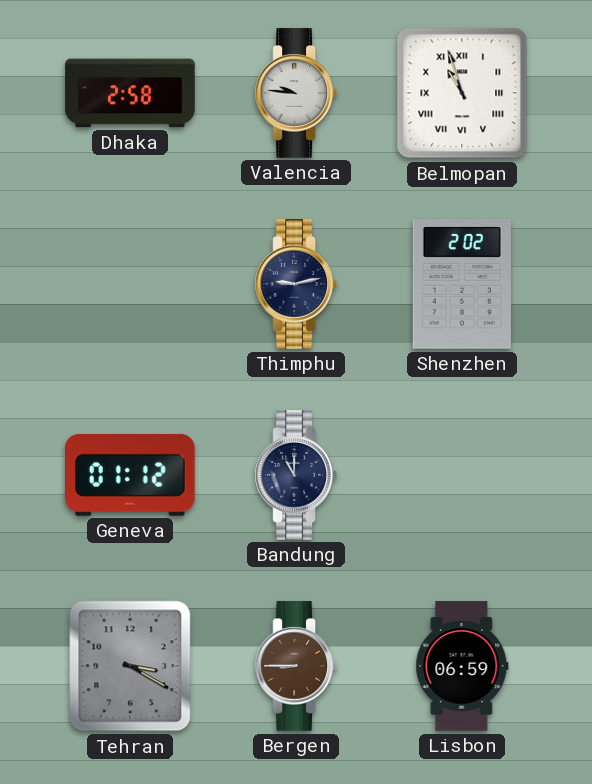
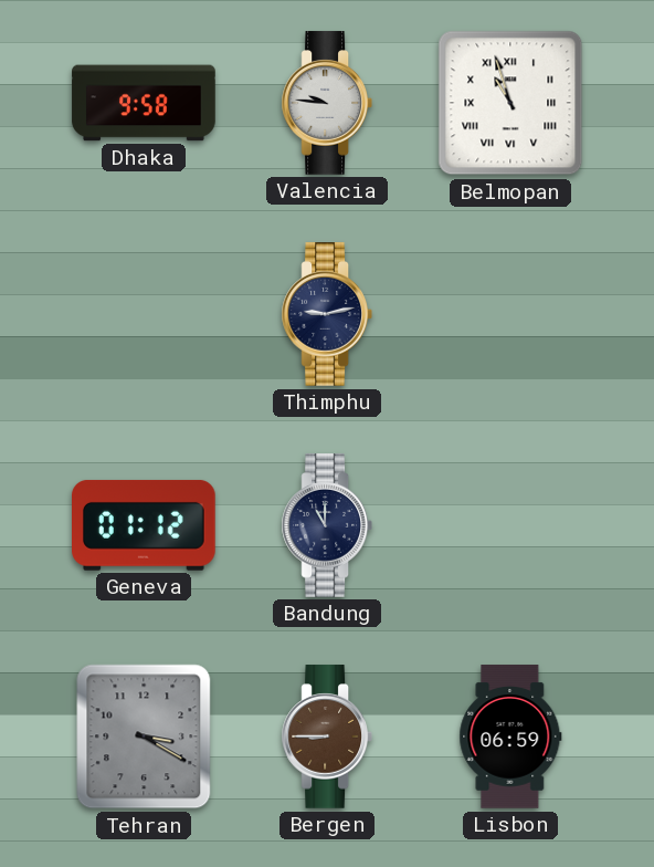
Dhaka: 2:58 -> 9:58
Shenzhen: 2:02 -> none
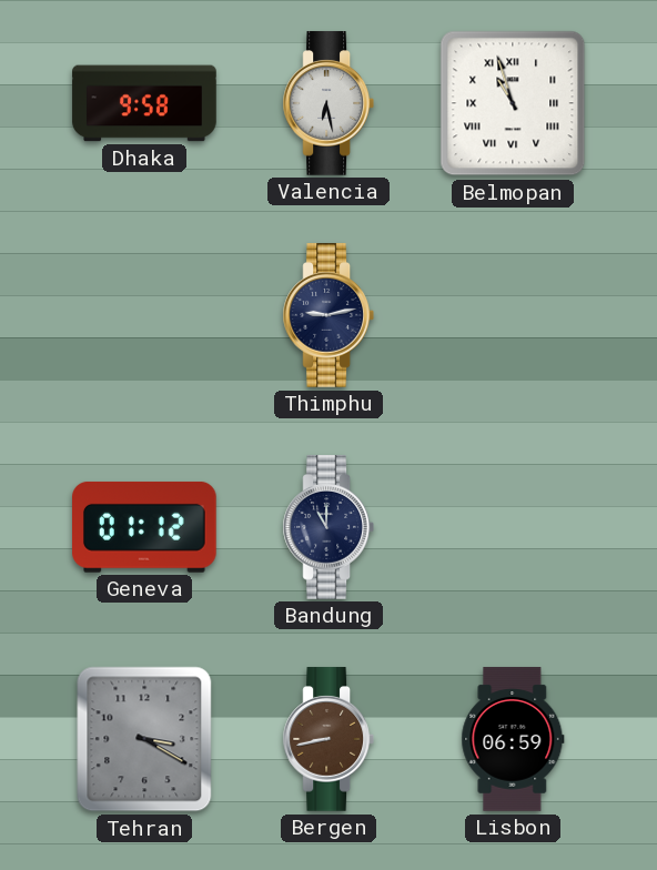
Valencia: 9:46 -> 6:28
Bergen: 8:45 -> 8:43
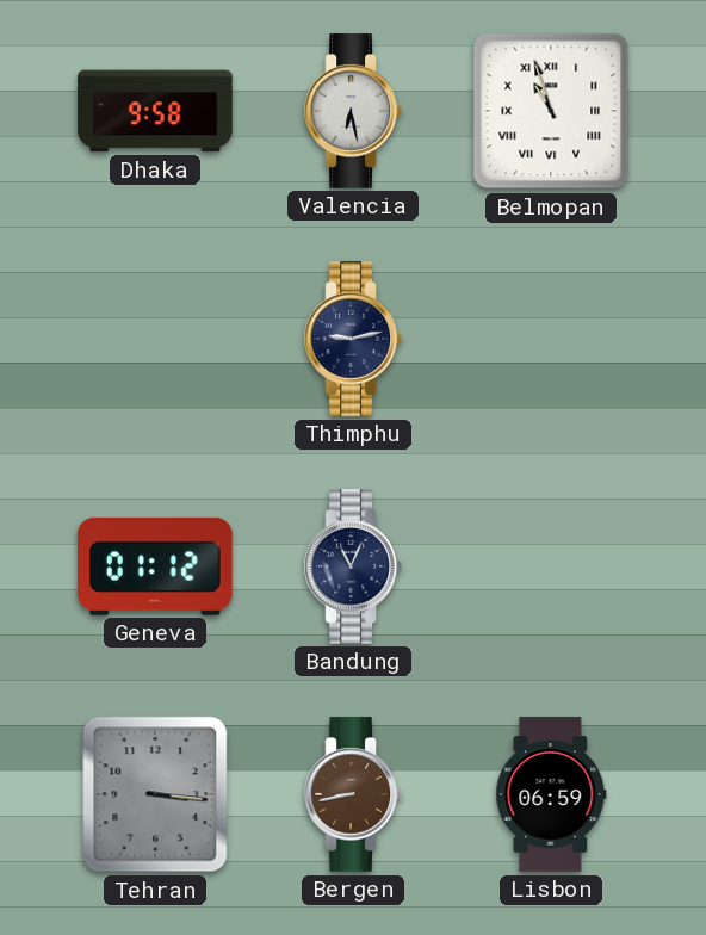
Bandung: 11:00 -> 11:04
Tehran: 3:20 -> 3:16
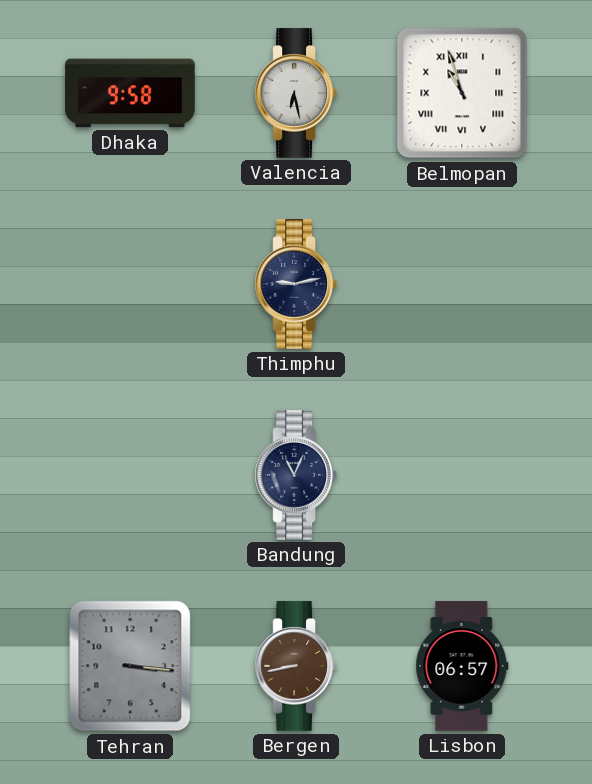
Geneva: 01:12 -> none
Lisbon: 06:59 -> 06:57
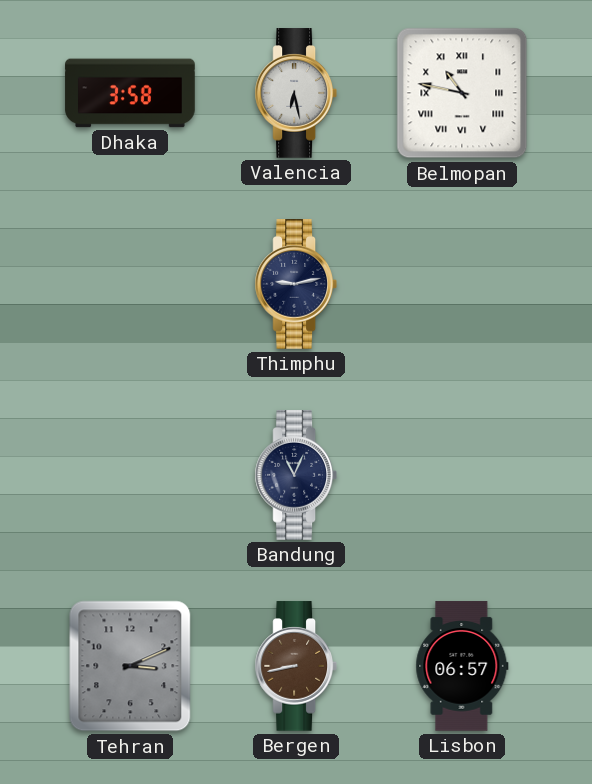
Dhaka: 9:58 -> 3:58
Belmopan: 10:57 -> 10:47
Tehran: 3:16 -> 3:11
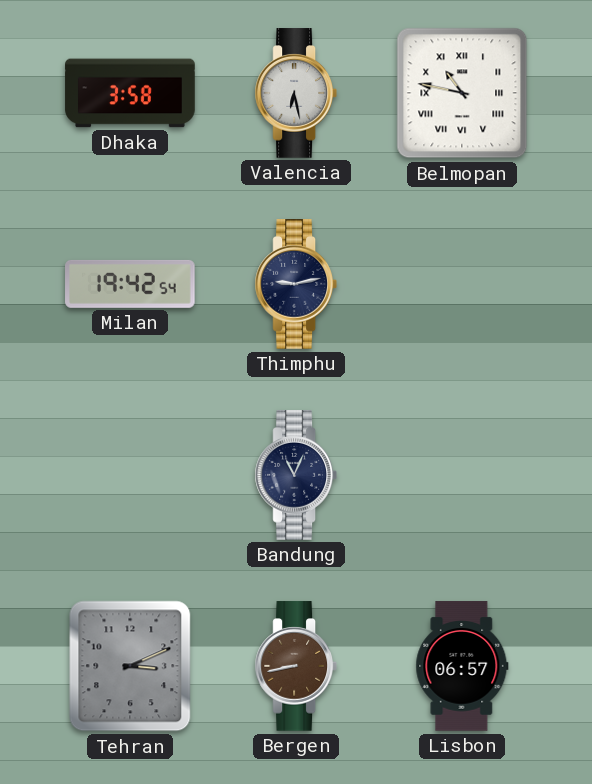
Milan: none -> 19:42
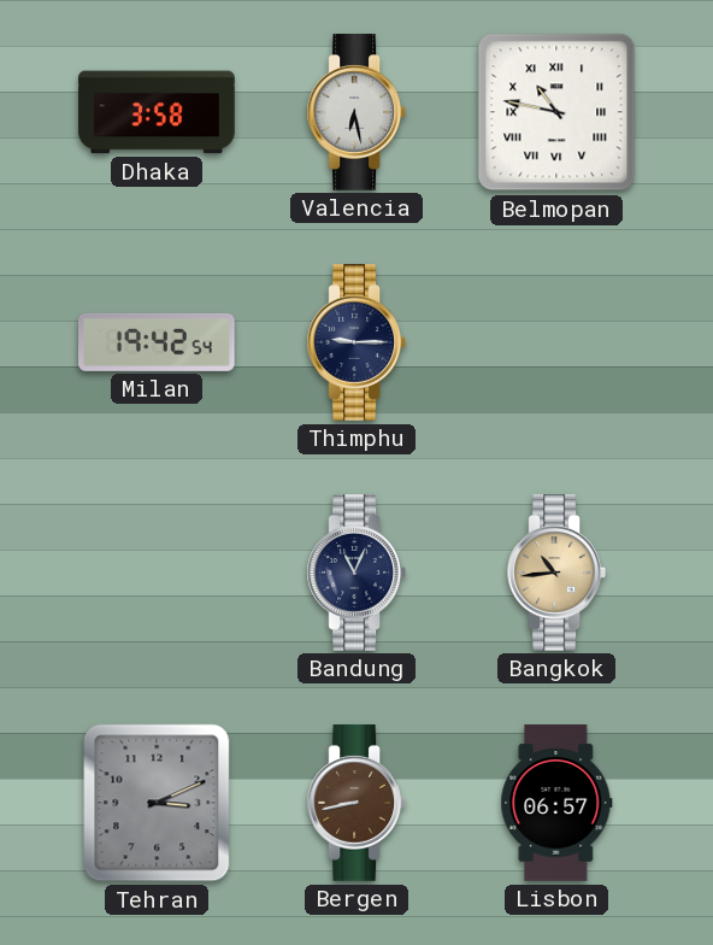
Thimphu: 9:13 -> 9:15
Bangkok: none -> 10:44
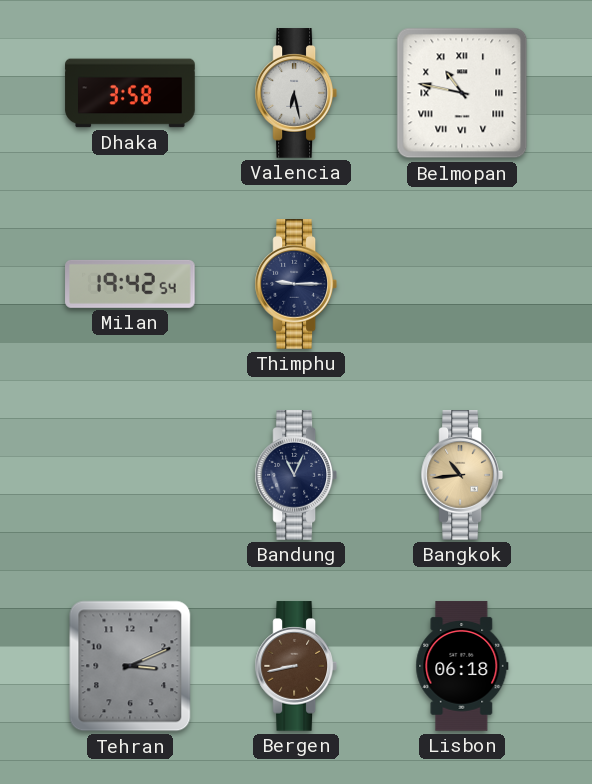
Lisbon: 06:57 -> 06:18
